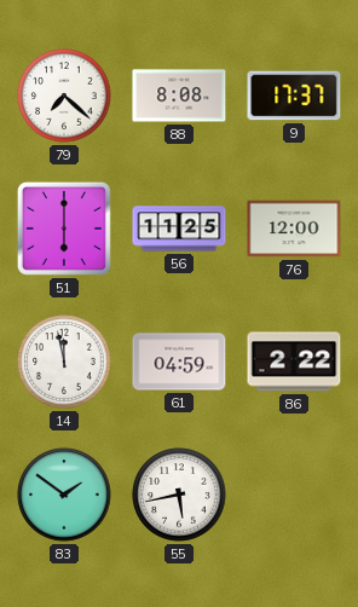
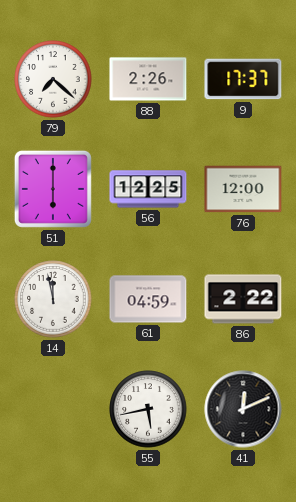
88: 8:08 -> 2:26
56: 11:25 -> 12:25
83: 1:51 -> none
41: none -> 12:11
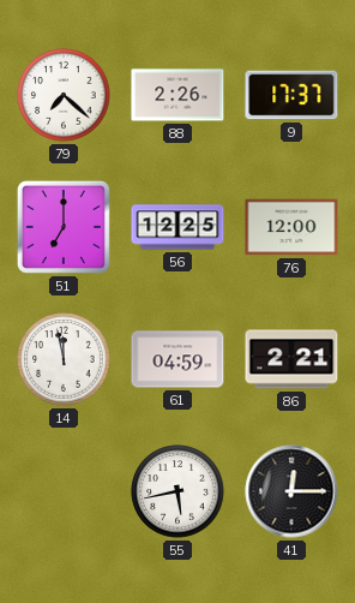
51: 6:00 -> 7:00
86: 2:22 -> 2:21
41: 12:11 -> 12:15
